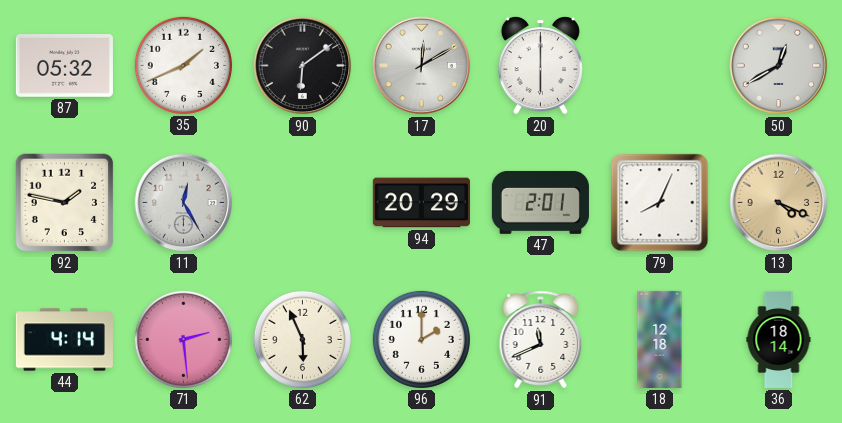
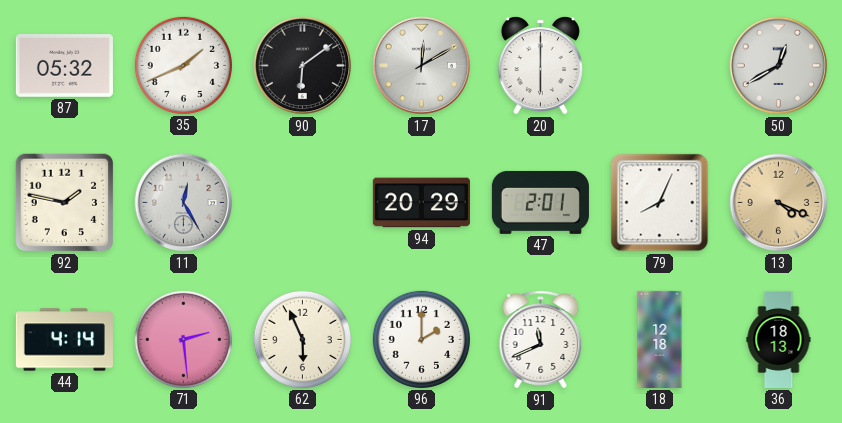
36: 18:14 -> 18:13
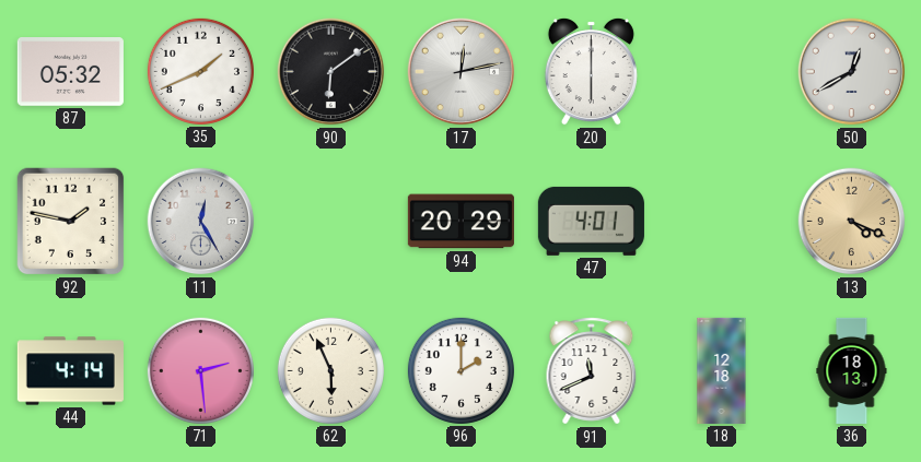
17: 12:10 -> 12:13
47: 2:01 -> 4:01
79: 8:04 -> none
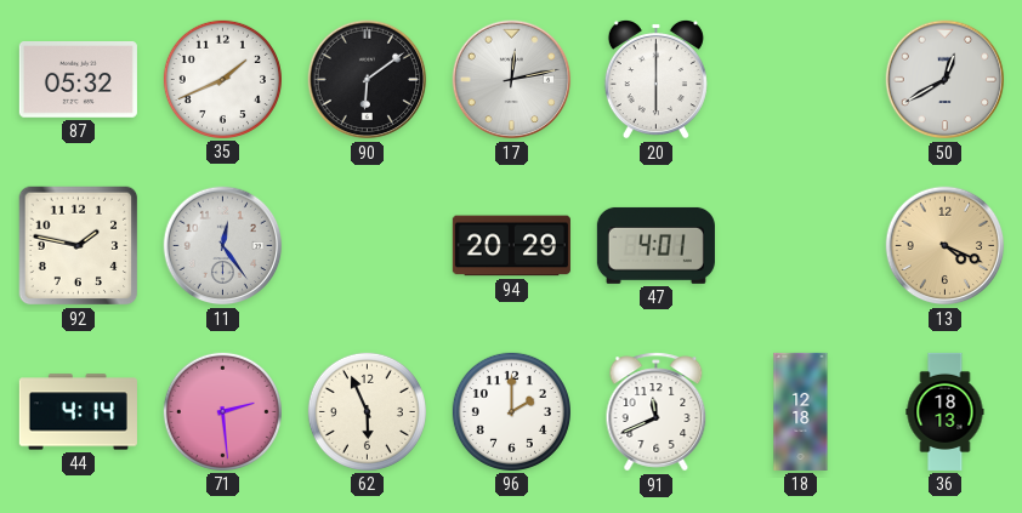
11: 12:25 -> 12:24
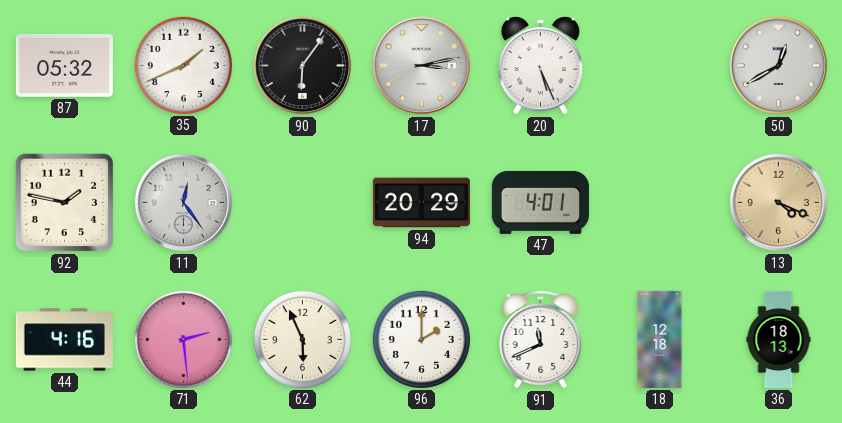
90: 6:09 -> 6:06
17: 12:13 -> 3:13
20: 6:00 -> 5:26
44: 4:14 -> 4:16
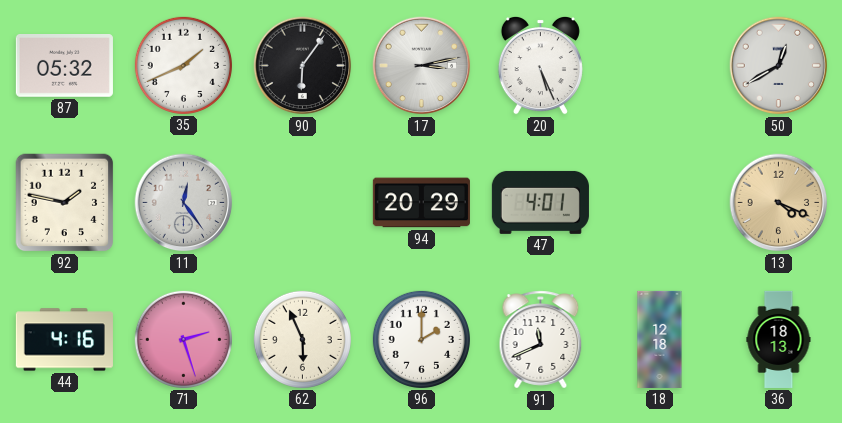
71: 2:29 -> 2:27
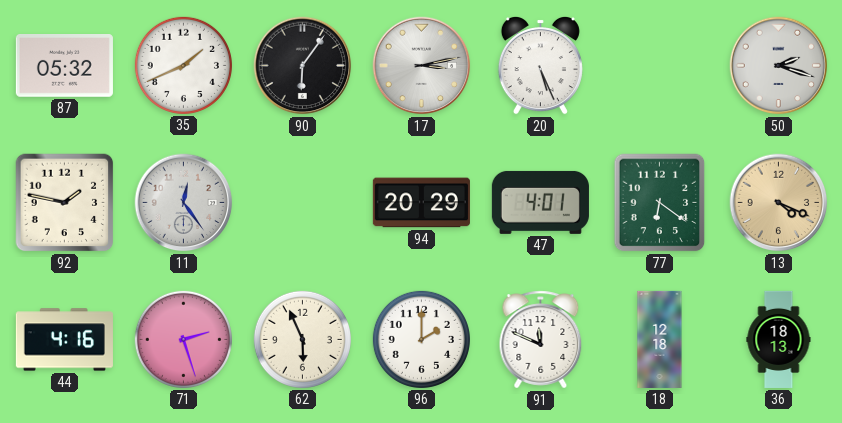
50: 12:40 -> 2:18
77: none -> 6:21
91: 11:41 -> 11:49
